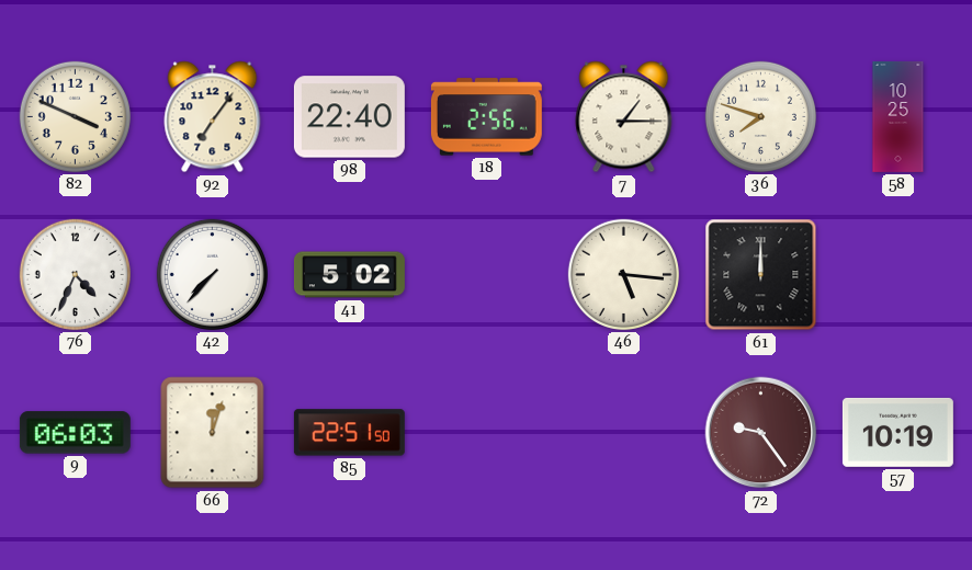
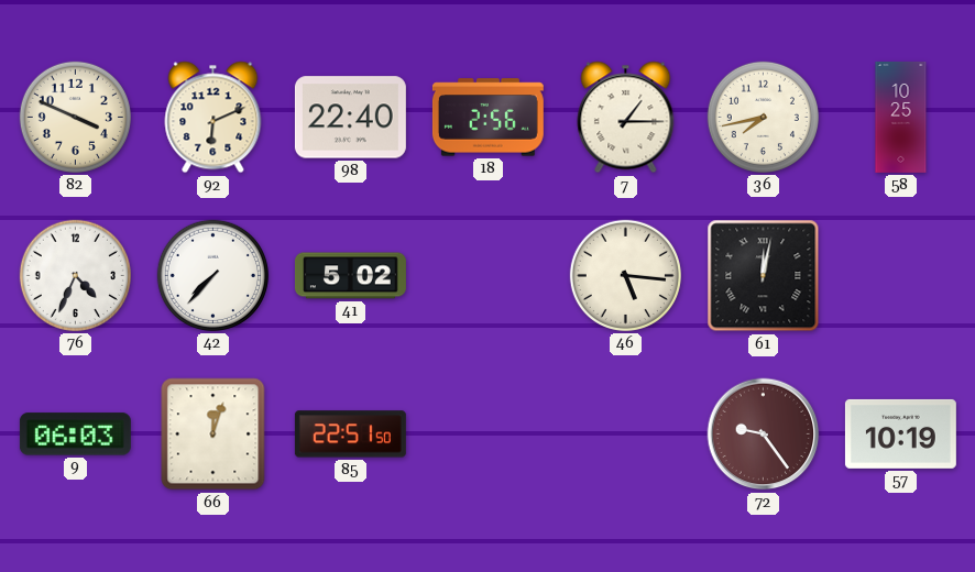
92: 7:06 -> 6:11
36: 7:48 -> 7:43
61: 12:00 -> 12:02
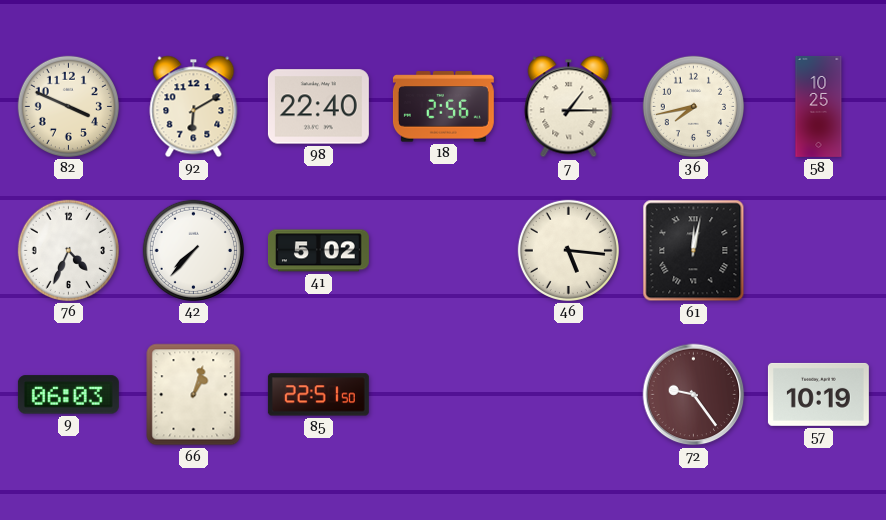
92: 6:11 -> 6:10
66: 12:03 -> 1:03
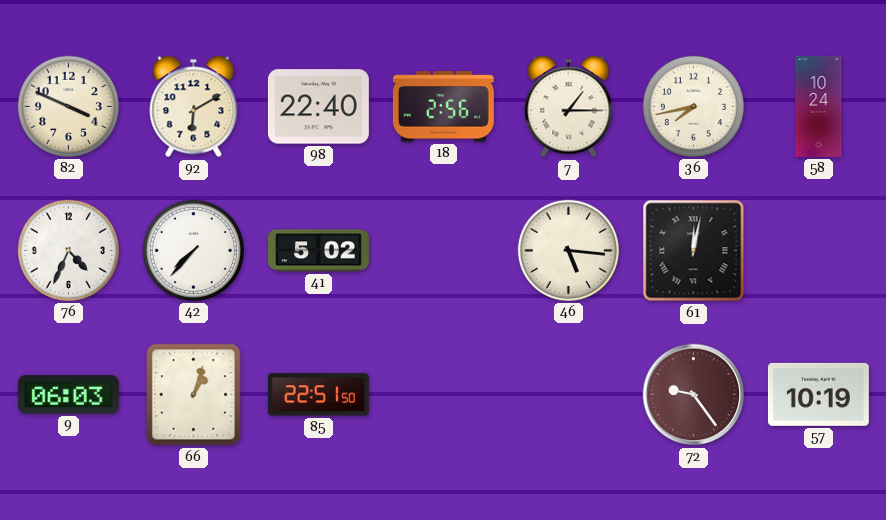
58: 10:25 -> 10:24
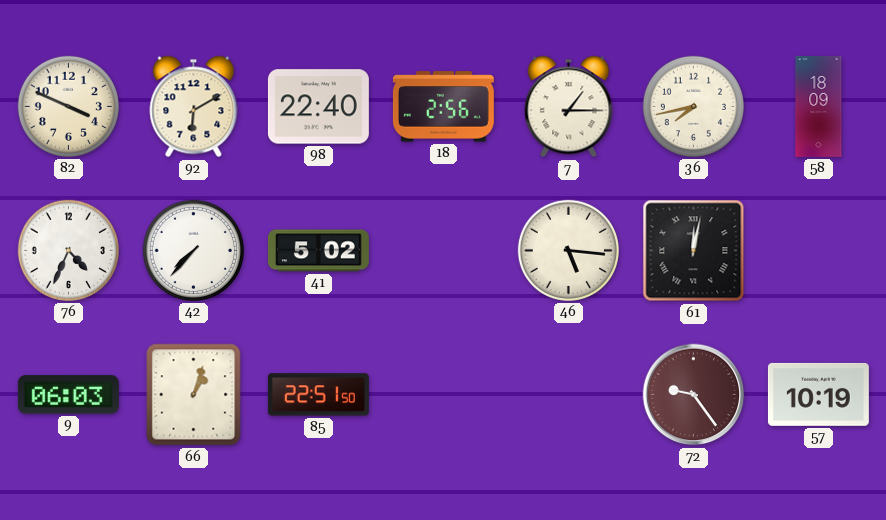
58: 10:24 -> 18:09
